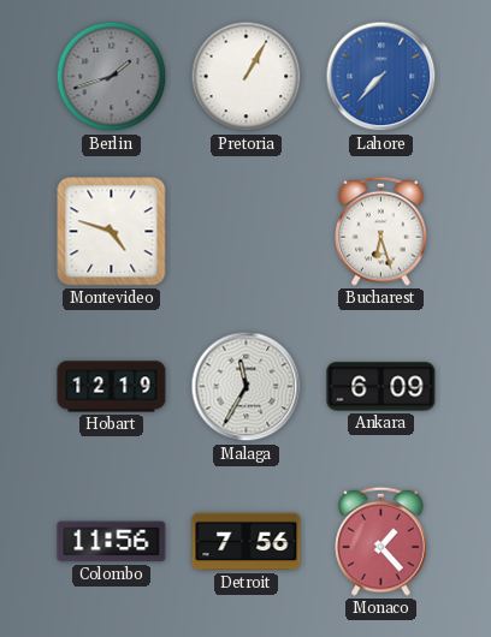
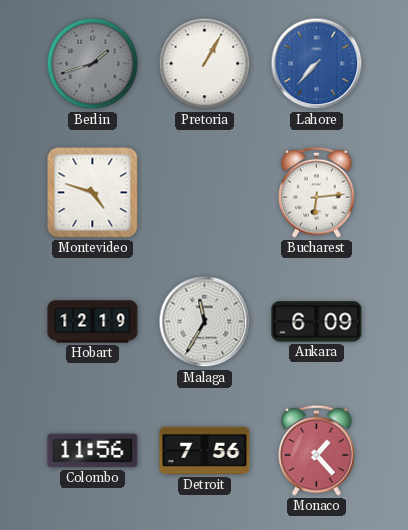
Bucharest: 6:27 -> 6:14
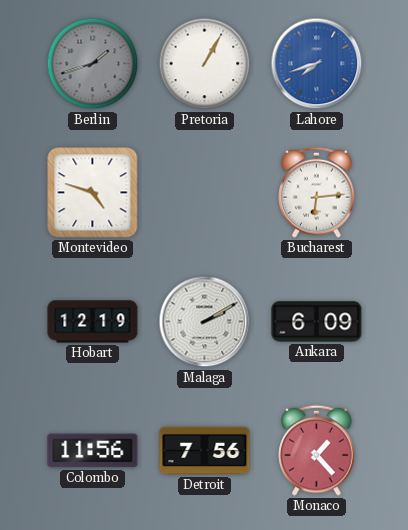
Lahore: 7:37 -> 7:42
Malaga: 11:35 -> 2:10
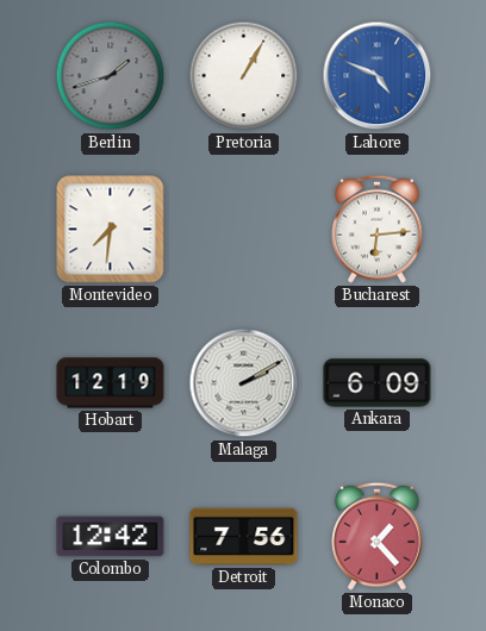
Lahore: 7:42 -> 4:49
Montevideo: 4:48 -> 7:31
Colombo: 11:56 -> 12:42
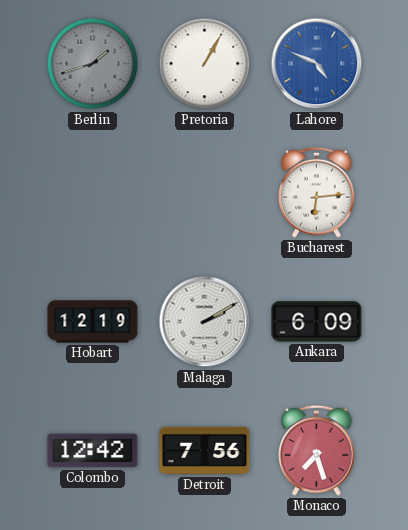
Montevideo: 7:31 -> none
Monaco: 1:23 -> 7:27
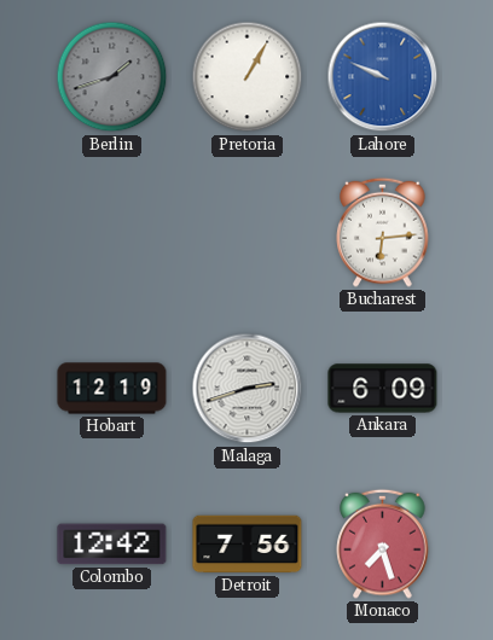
Lahore: 4:49 -> 9:49
Malaga: 2:10 -> 2:42
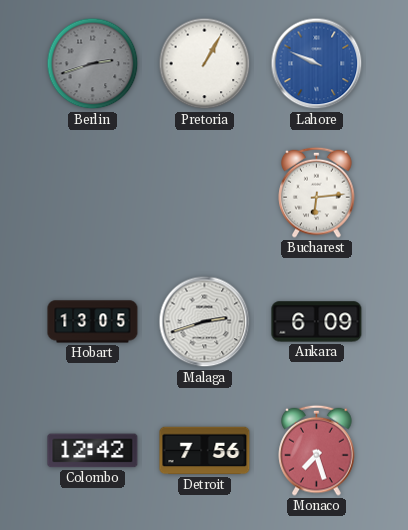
Berlin: 1:42 -> 2:42
Hobart: 12:19 -> 13:05
